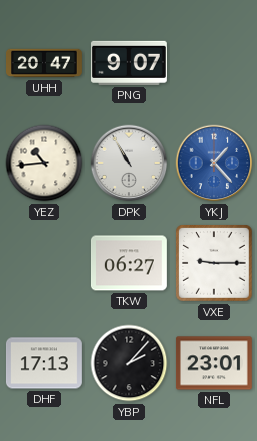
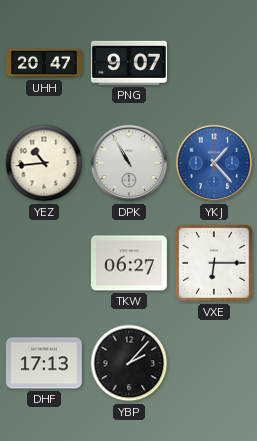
VXE: 9:15 -> 6:15
NFL: 23:01 -> none
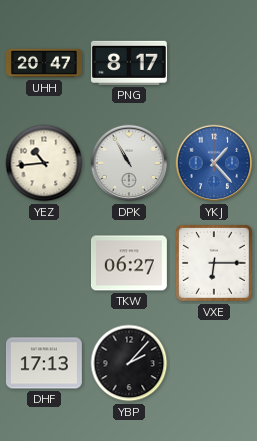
PNG: 9:07 -> 8:17
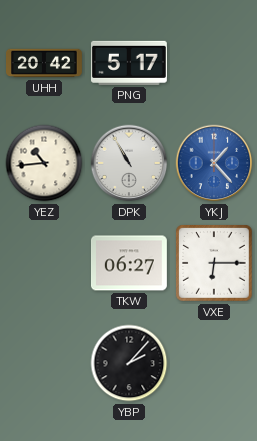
UHH: 20:47 -> 20:42
PNG: 8:17 -> 5:17
DHF: 17:13 -> none
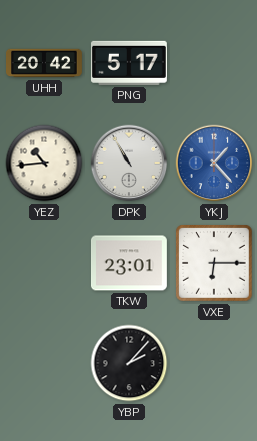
TKW: 06:27 -> 23:01
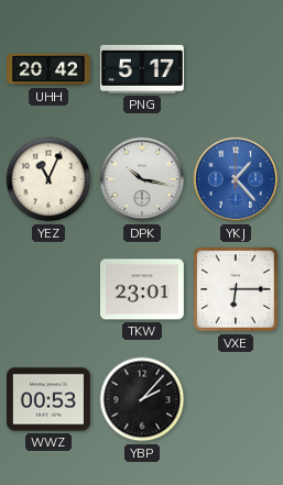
YEZ: 10:44 -> 11:04
DPK: 10:55 -> 10:17
WWZ: none -> 00:53
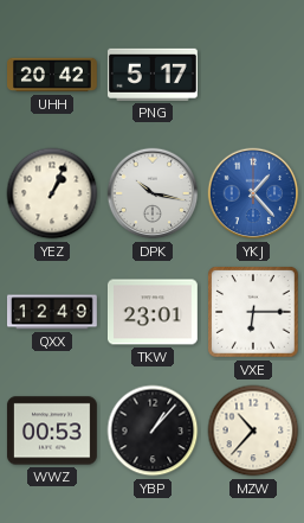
YEZ: 11:04 -> 1:04
QXX: none -> 12:49
YBP: 2:07 -> 1:07
MZW: none -> 10:37
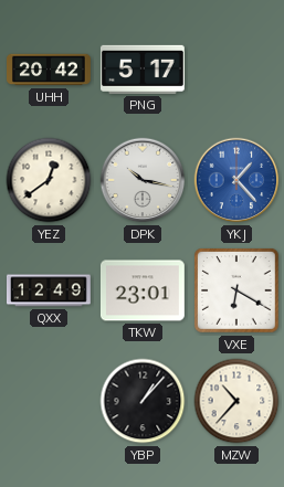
YEZ: 1:04 -> 12:39
VXE: 6:15 -> 6:20
WWZ: 00:53 -> none
